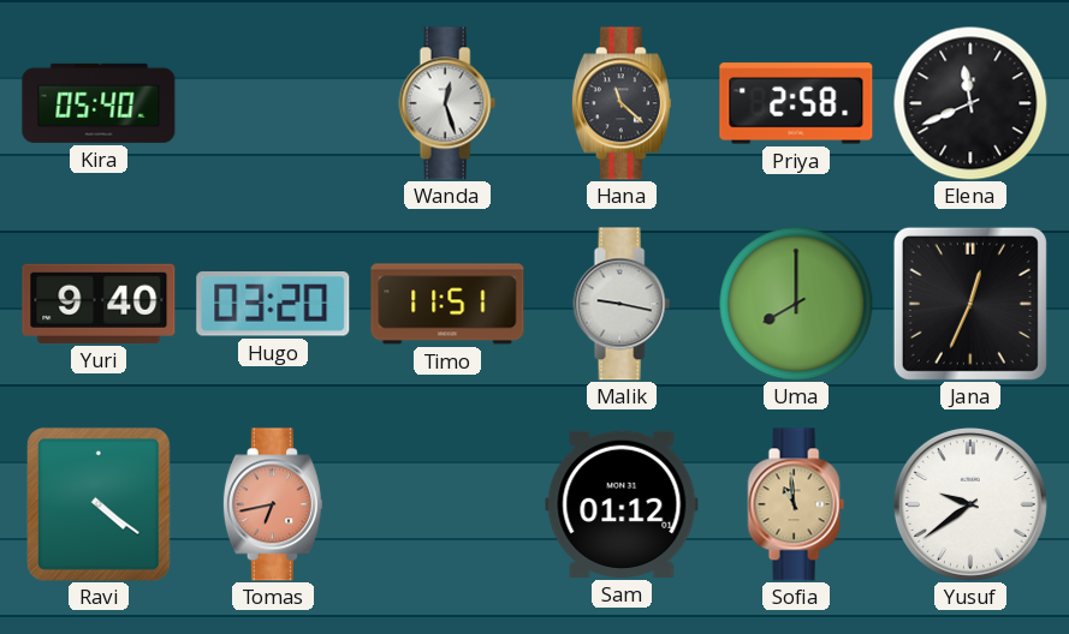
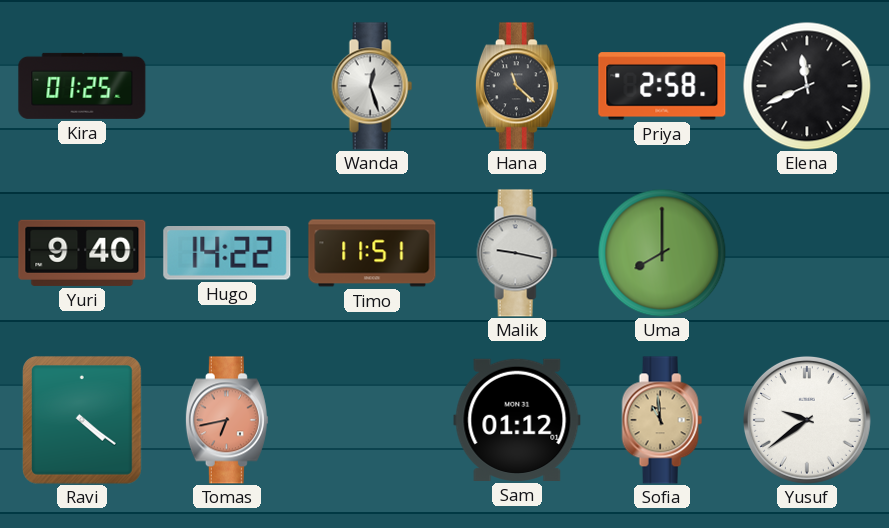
Kira: 05:40 -> 01:25
Hugo: 03:20 -> 14:22
Jana: 12:34 -> none
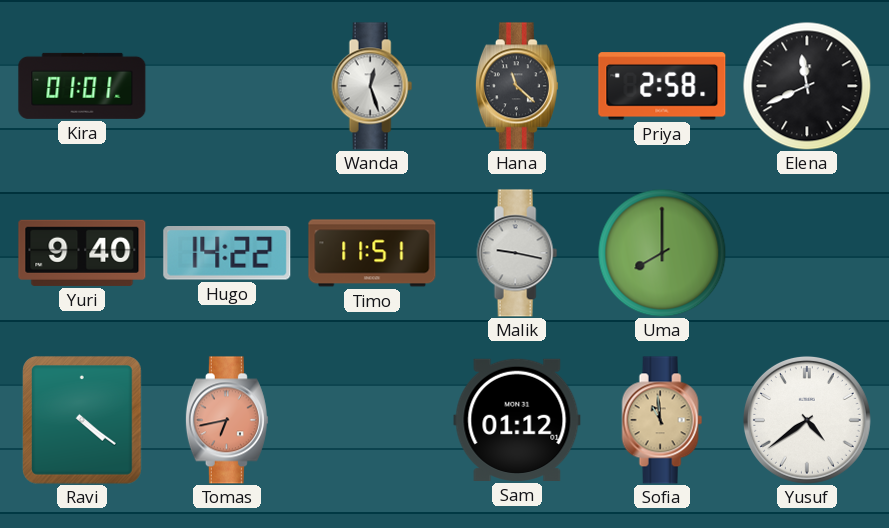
Kira: 01:25 -> 01:01
Yusuf: 9:39 -> 4:39
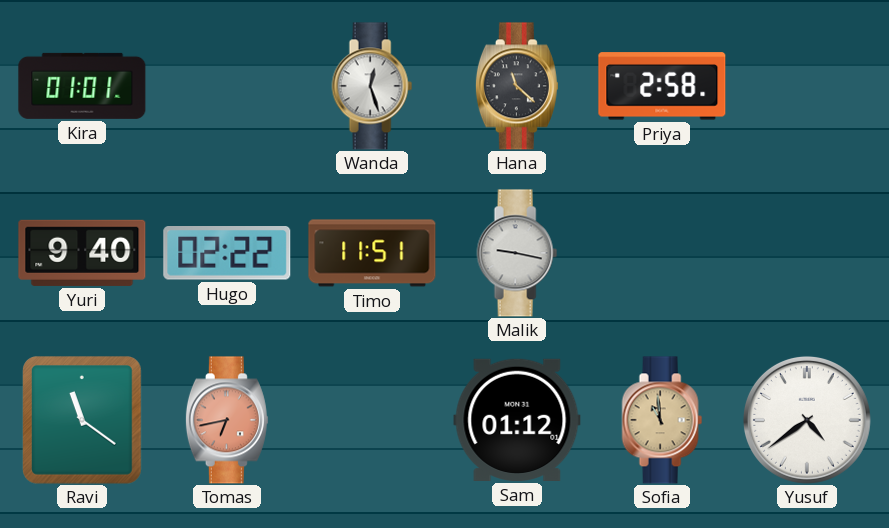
Elena: 11:41 -> none
Hugo: 14:22 -> 02:22
Uma: 8:00 -> none
Ravi: 4:21 -> 11:21
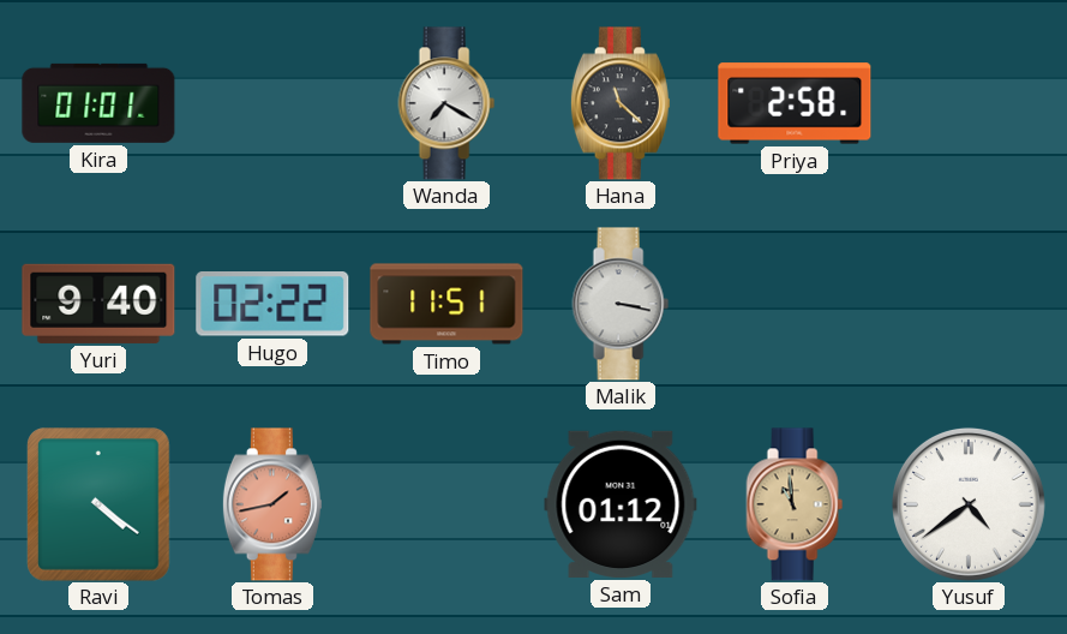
Wanda: 12:27 -> 7:20
Malik: 9:17 -> 3:17
Ravi: 11:21 -> 4:21
Tomas: 6:43 -> 1:43
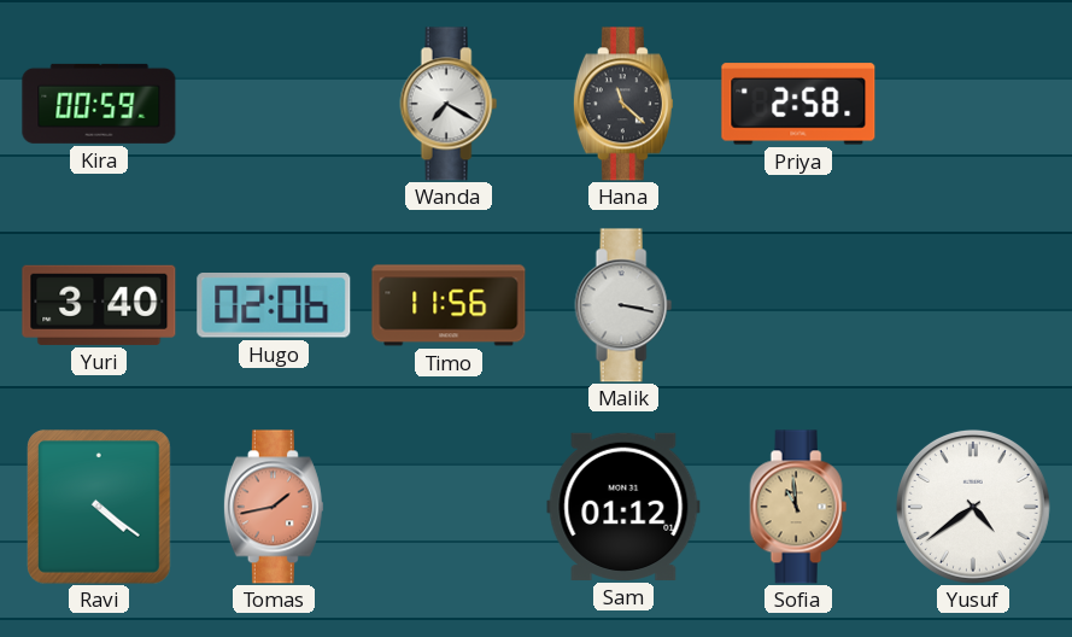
Kira: 01:01 -> 00:59
Yuri: 9:40 -> 3:40
Hugo: 02:22 -> 02:06
Timo: 11:51 -> 11:56
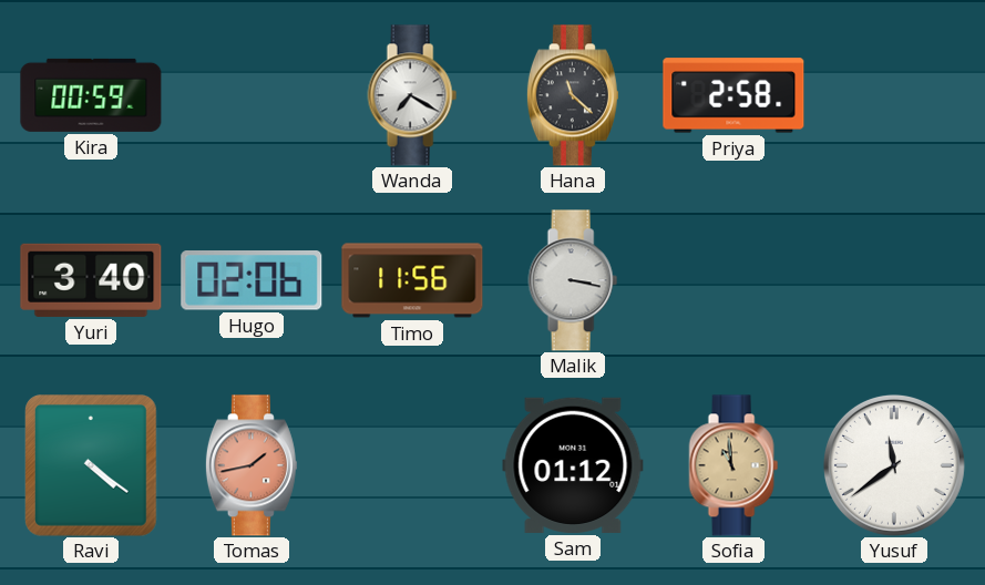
Yusuf: 4:39 -> 11:39
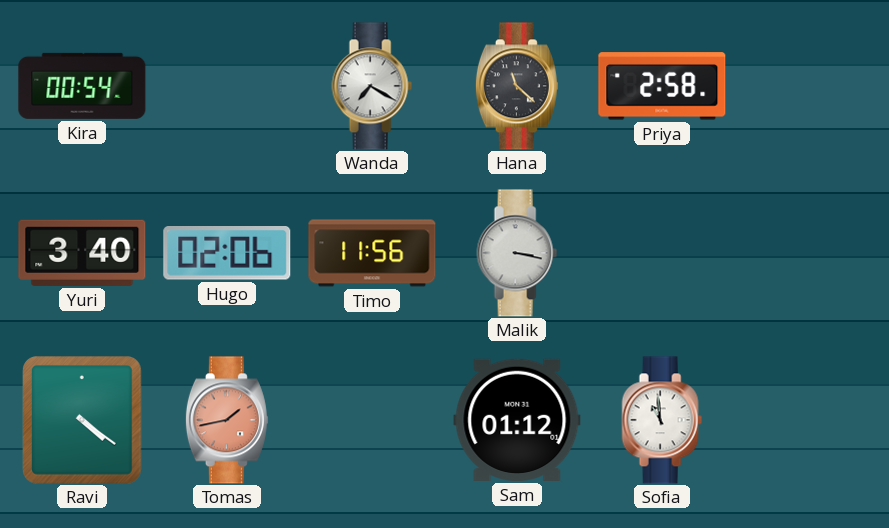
Kira: 00:59 -> 00:54
Sofia dial: champagne -> white
Yusuf: 11:39 -> none
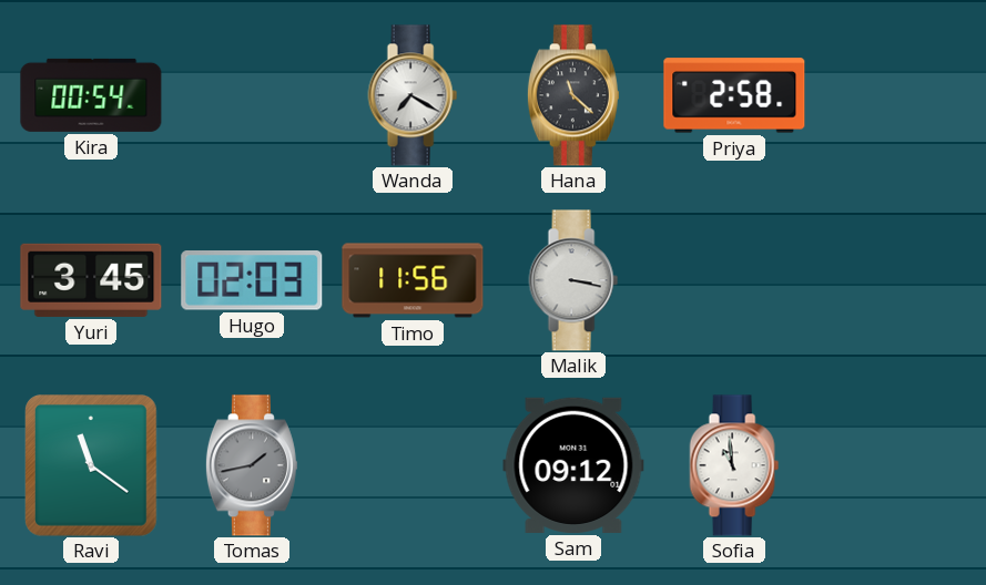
Yuri: 3:40 -> 3:45
Hugo: 02:06 -> 02:03
Ravi: 4:21 -> 11:21
Tomas dial: salmon -> grey
Sam: 01:12 -> 09:12
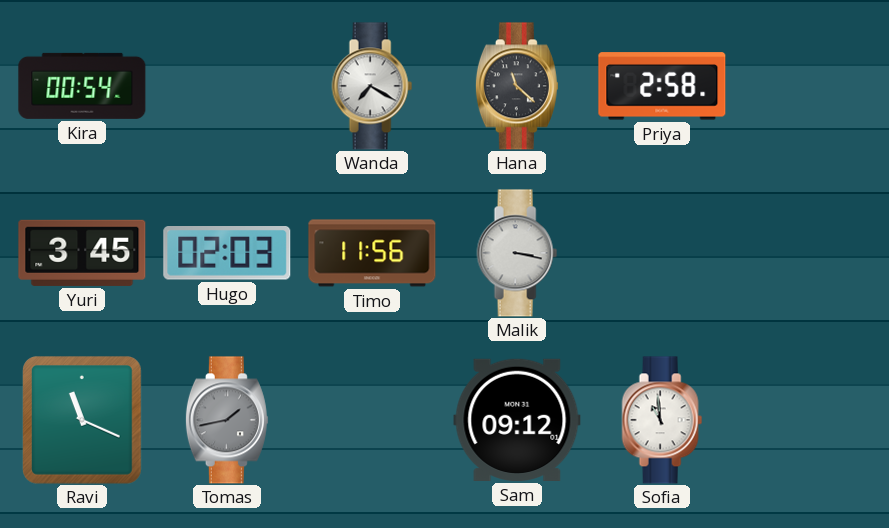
Ravi: 11:21 -> 11:19
